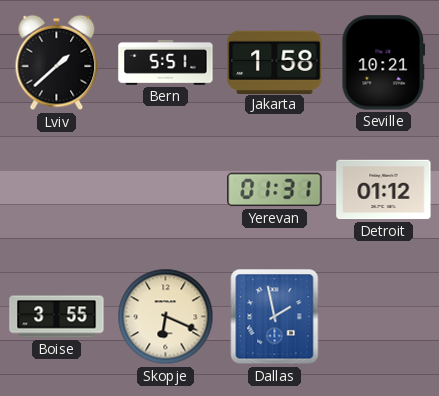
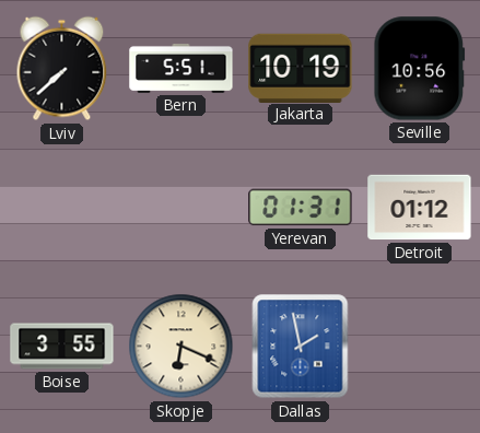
Lviv: 1:38 -> 7:38
Jakarta: 1:58 -> 10:19
Seville: 10:21 -> 10:56
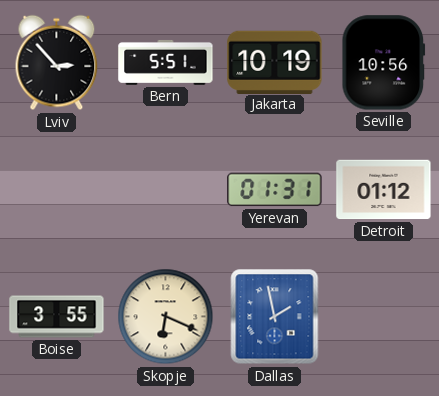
Lviv: 7:38 -> 2:53
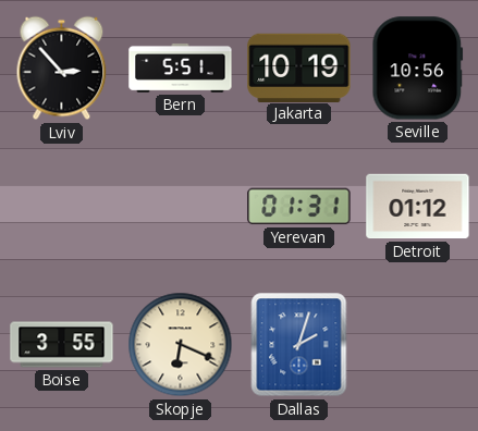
Dallas: 1:58 -> 2:03
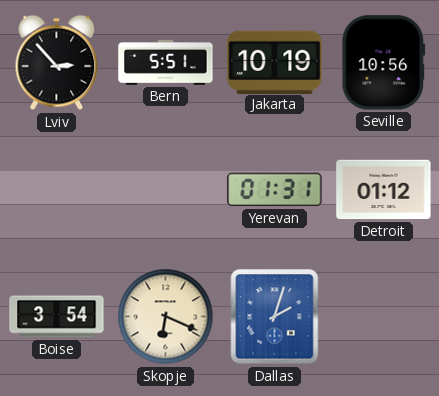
Boise: 3:55 -> 3:54
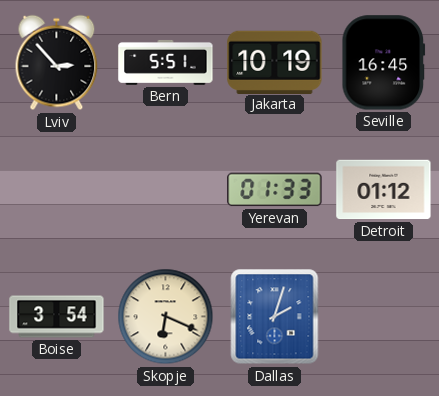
Seville: 10:56 -> 16:45
Yerevan: 01:31 -> 01:33
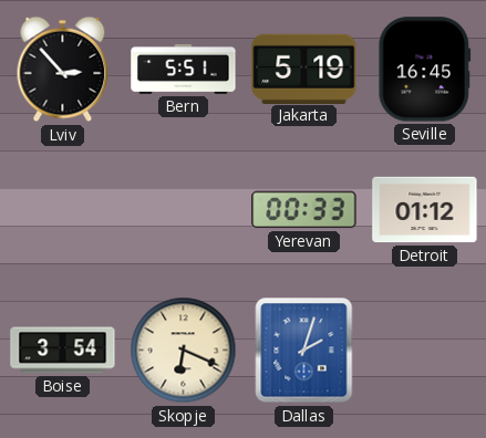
Jakarta: 10:19 -> 5:19
Yerevan: 01:33 -> 00:33
